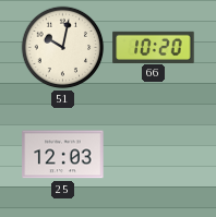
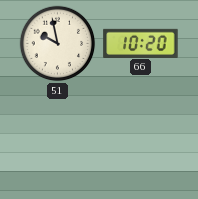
51: 10:02 -> 9:58
25: 12:03 -> none
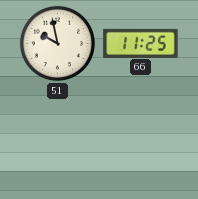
66: 10:20 -> 11:25
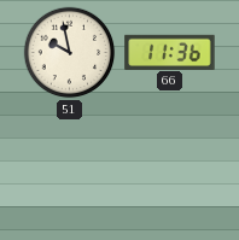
66: 11:25 -> 11:36
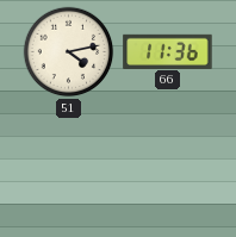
51: 9:58 -> 4:13
